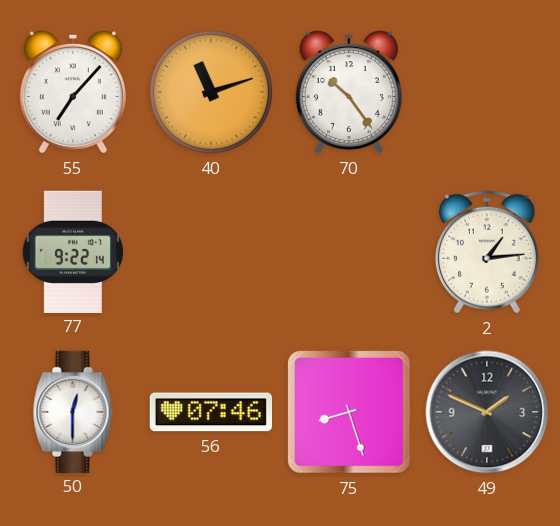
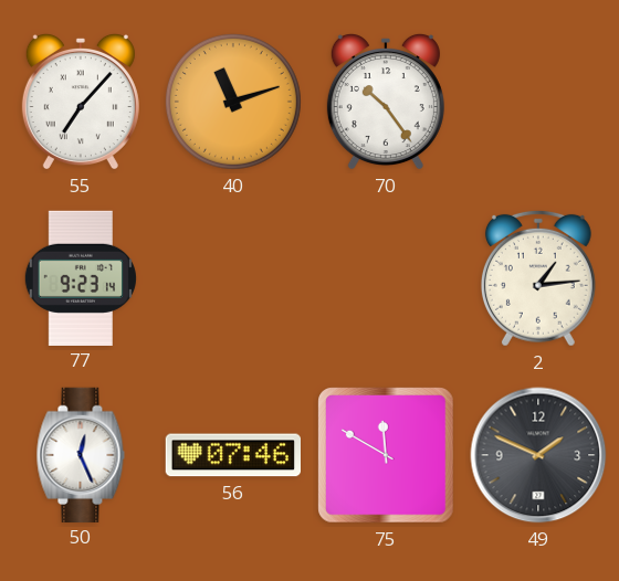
77: 9:22 -> 9:23
50: 12:30 -> 12:26
75: 8:27 -> 11:50
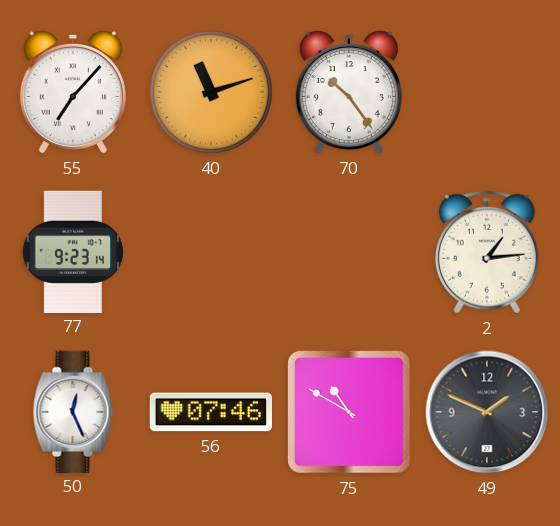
75: 11:50 -> 10:50
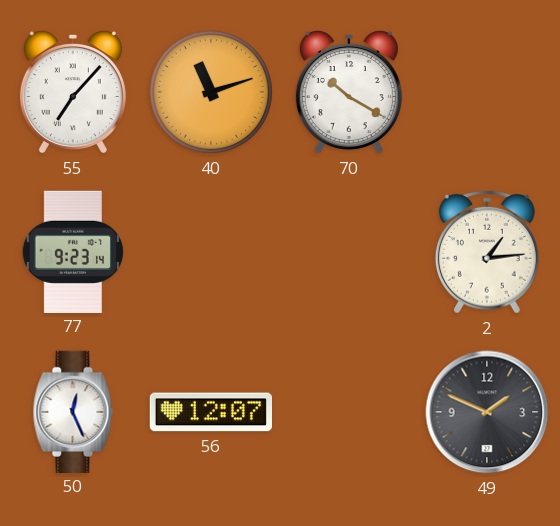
70: 10:24 -> 10:20
56: 07:46 -> 12:07
75: 10:50 -> none
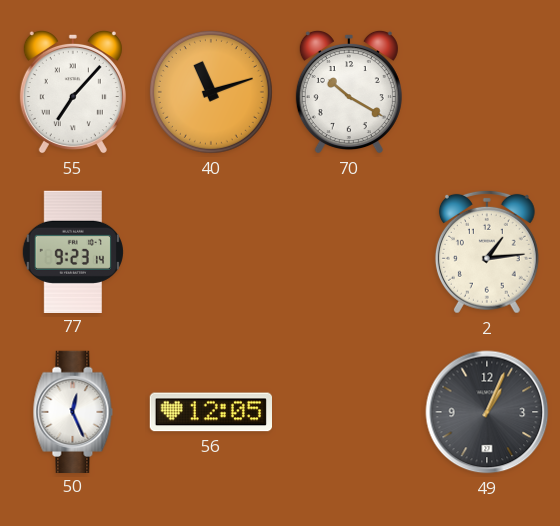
56: 12:07 -> 12:05
49: 1:49 -> 1:04
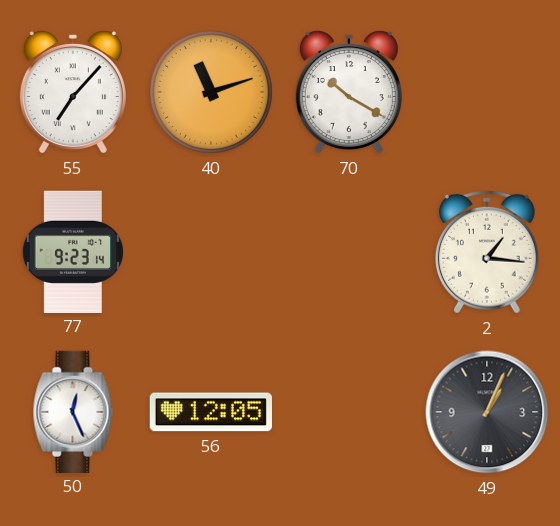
2: 1:14 -> 1:16
